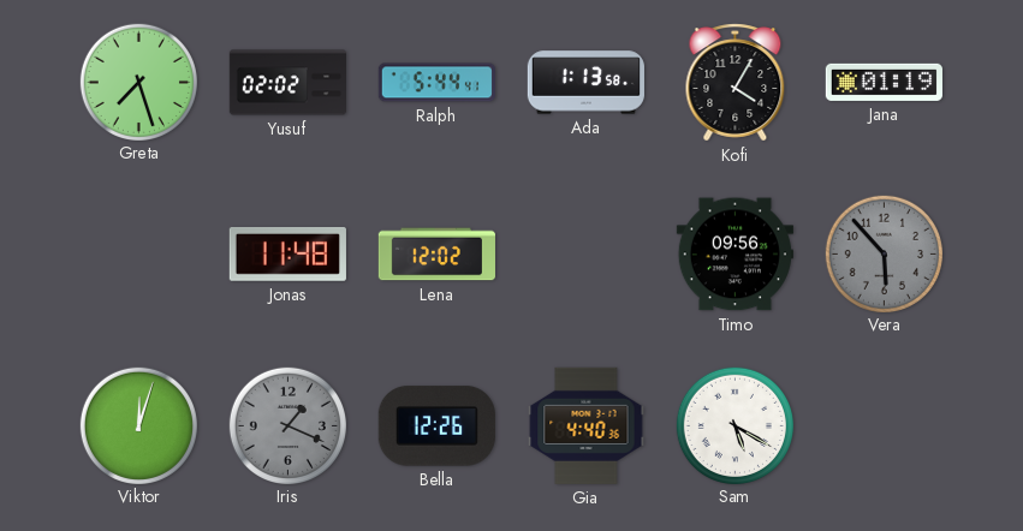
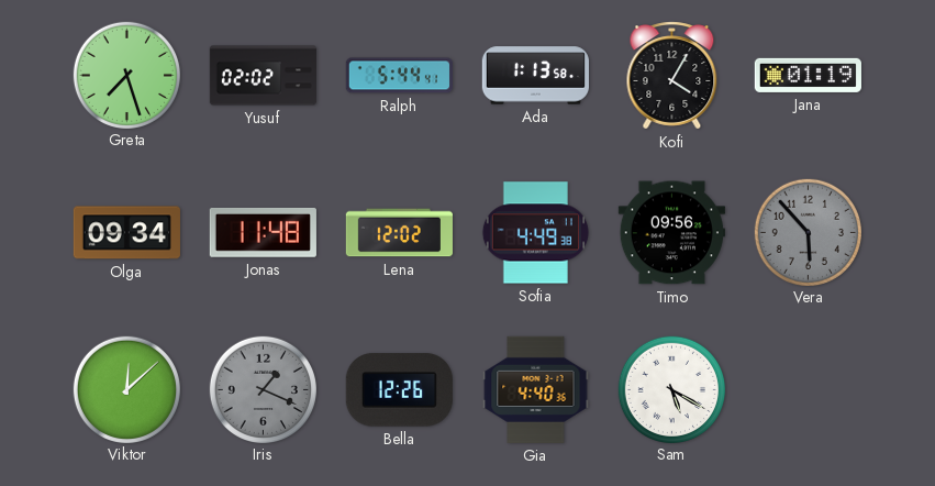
Olga: none -> 09:34
Sofia: none -> 4:49
Viktor: 12:03 -> 12:08
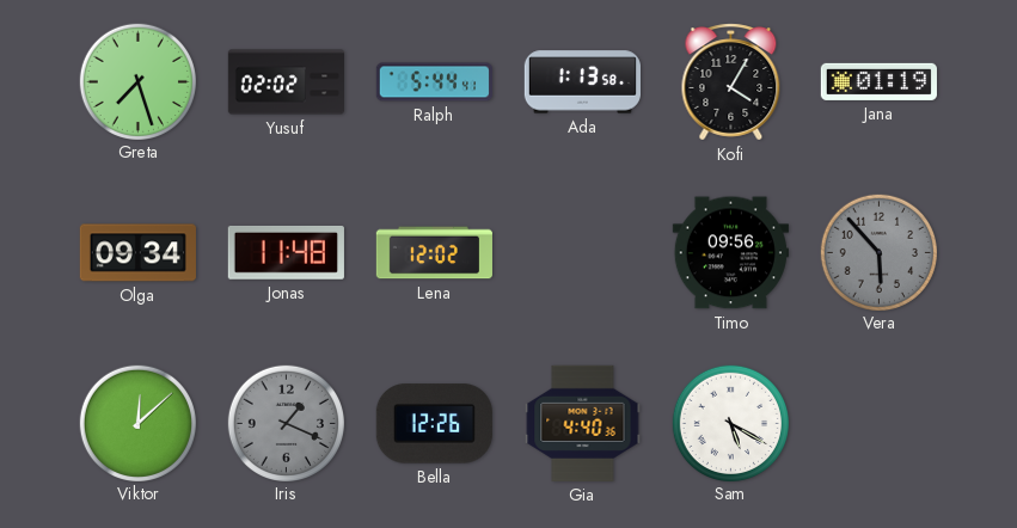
Sofia: 4:49 -> none
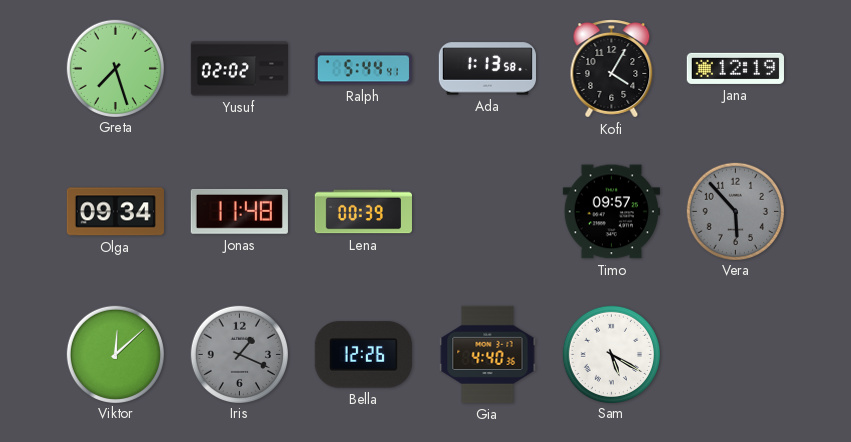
Jana: 01:19 -> 12:19
Lena: 12:02 -> 00:39
Timo: 09:56 -> 09:57
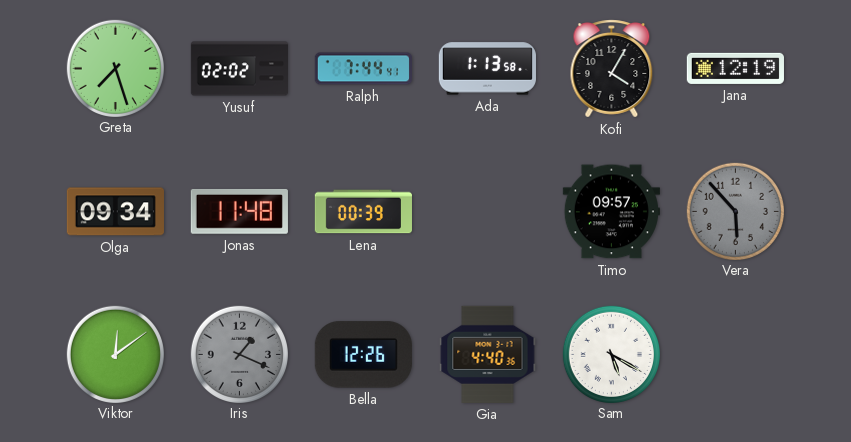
Ralph: 5:44 -> 7:44
Viktor: 12:08 -> 12:09
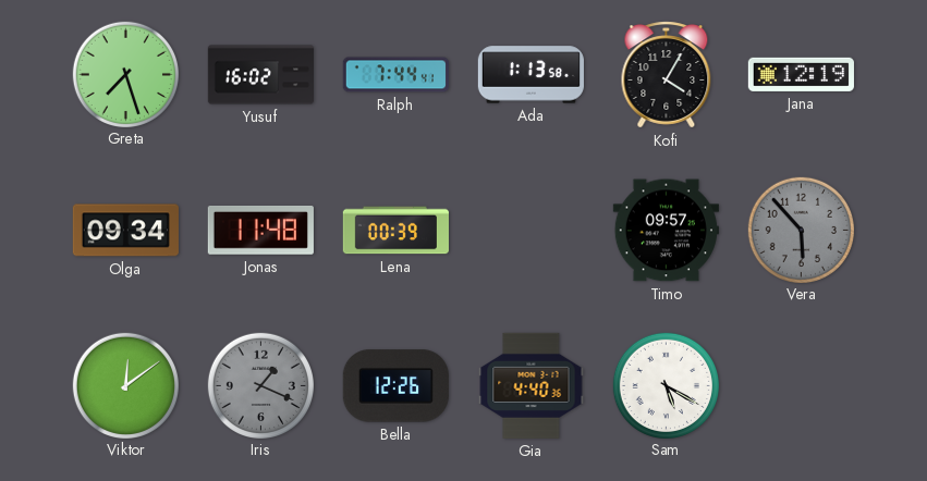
Yusuf: 02:02 -> 16:02
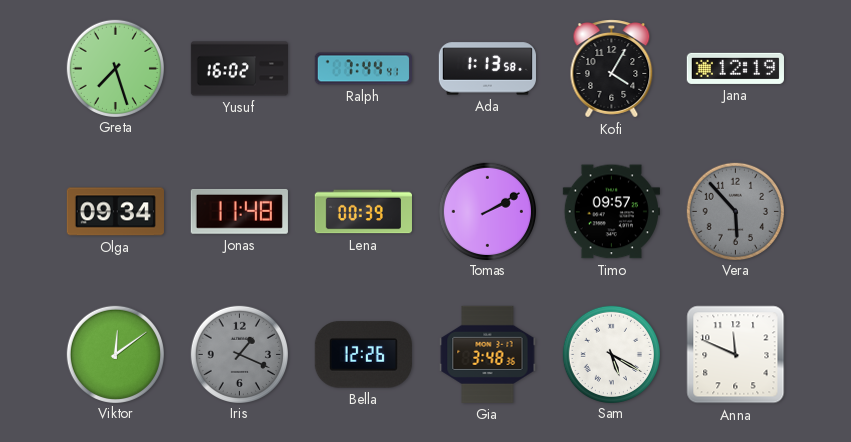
Tomas: none -> 2:10
Gia: 4:40 -> 3:48
Anna: none -> 11:49
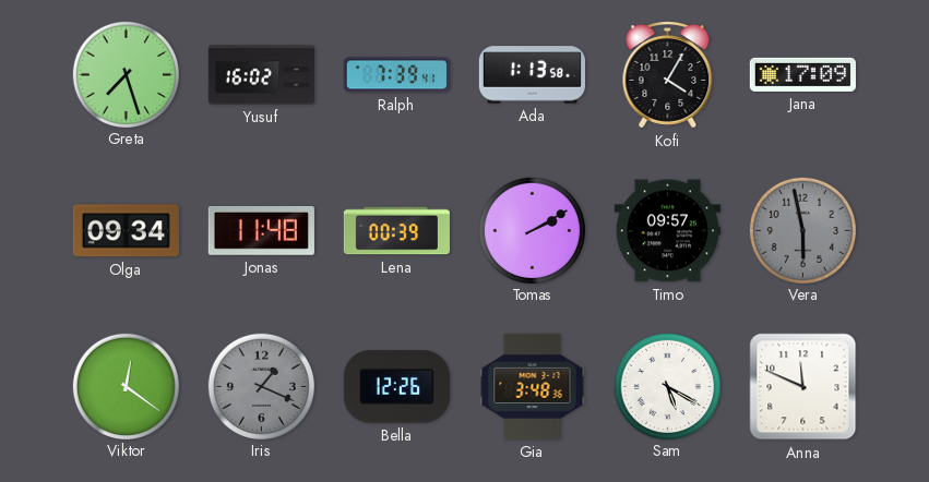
Ralph: 7:44 -> 7:39
Jana: 12:19 -> 17:09
Vera: 5:53 -> 5:58
Viktor: 12:09 -> 12:21
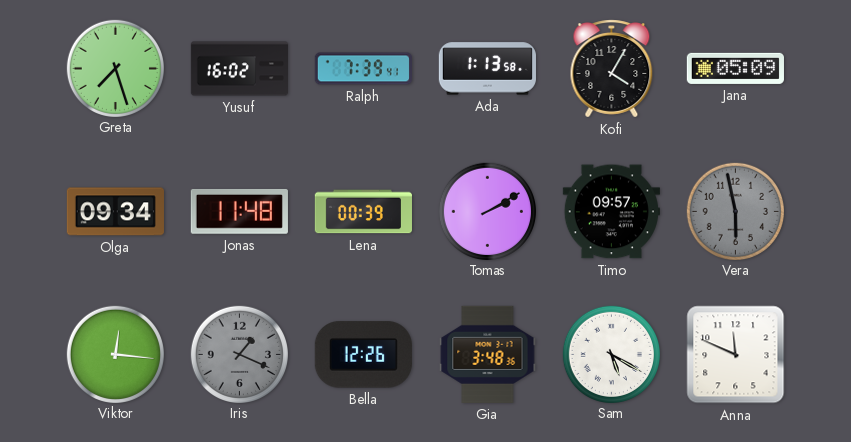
Jana: 17:09 -> 05:09
Viktor: 12:21 -> 12:16
